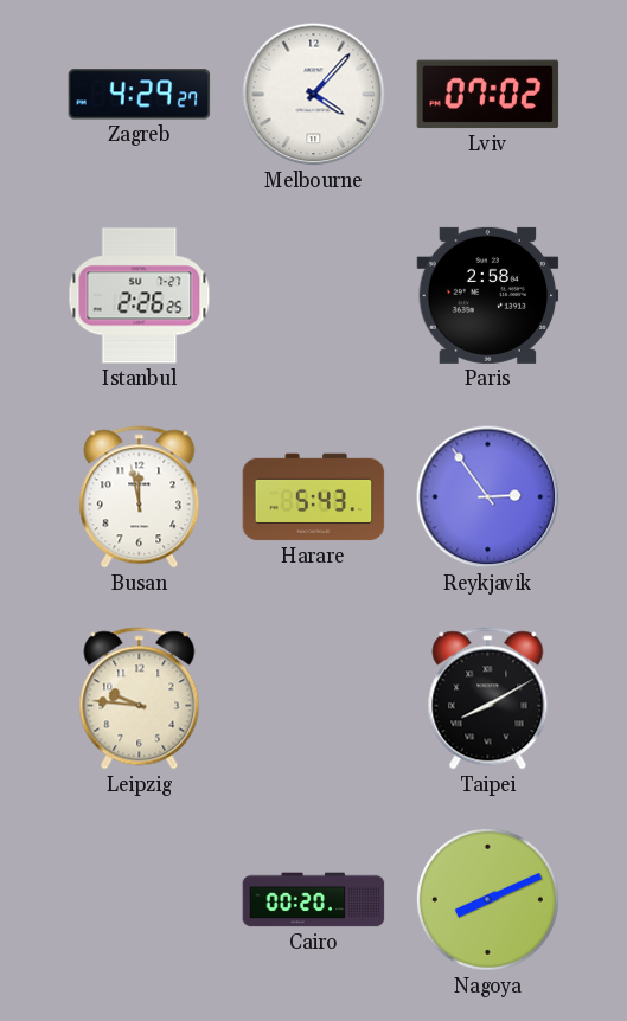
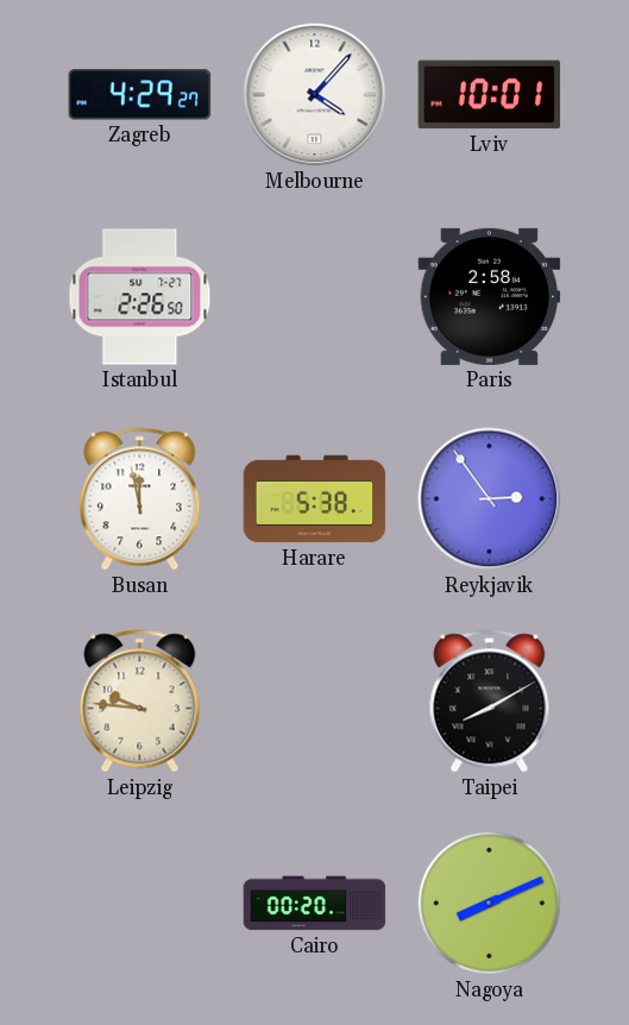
Lviv: 07:02 -> 10:01
Istanbul: 2:26:25 -> 2:26:50
Harare: 5:43 -> 5:38
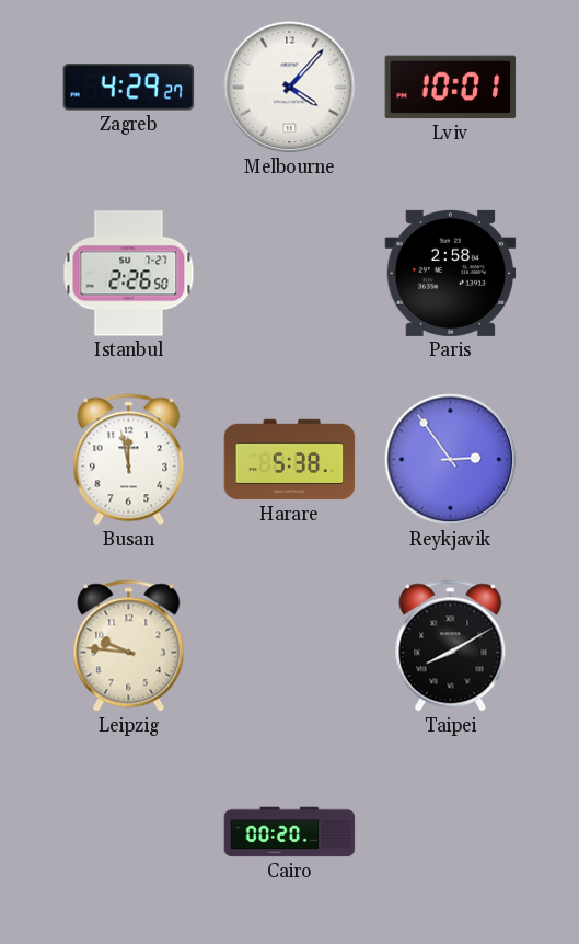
Nagoya: 8:11 -> none
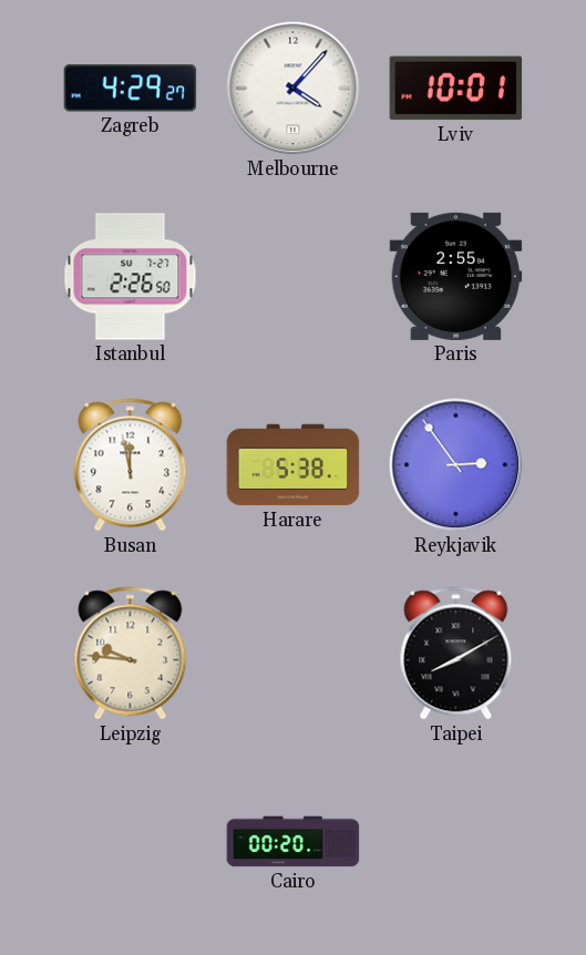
Paris: 2:58 -> 2:55
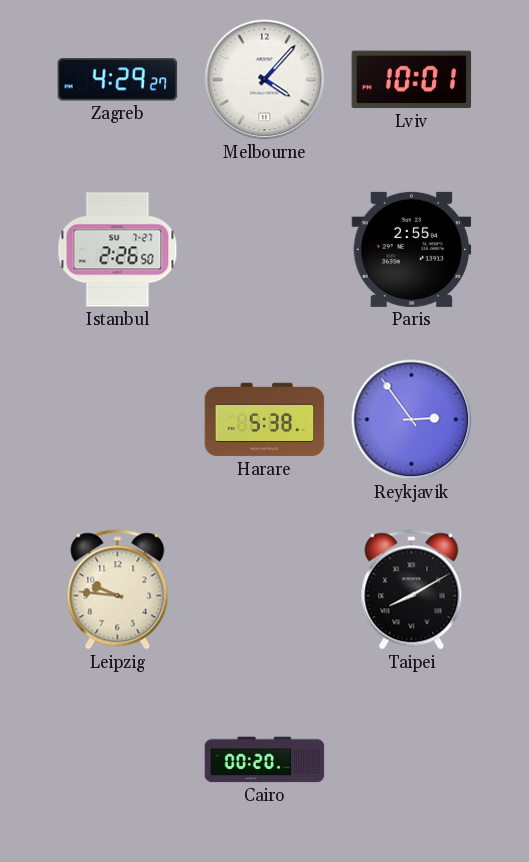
Busan: 11:58 -> none
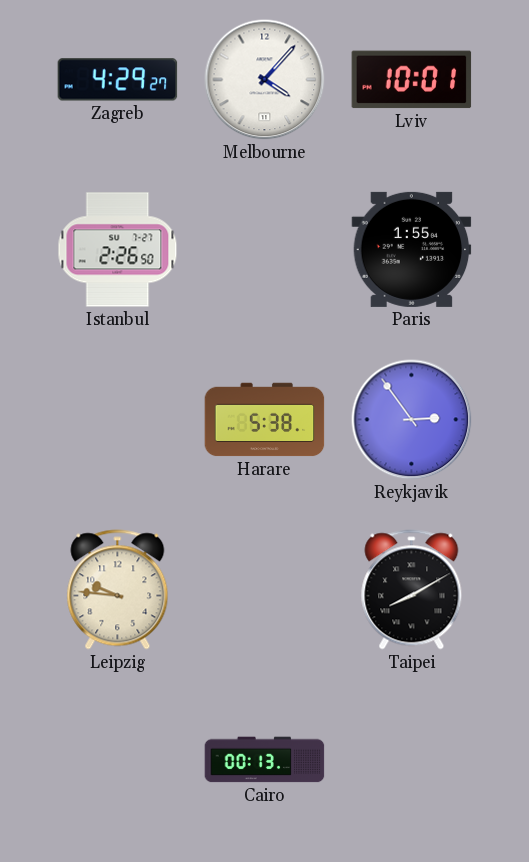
Paris: 2:55 -> 1:55
Cairo: 00:20 -> 00:13
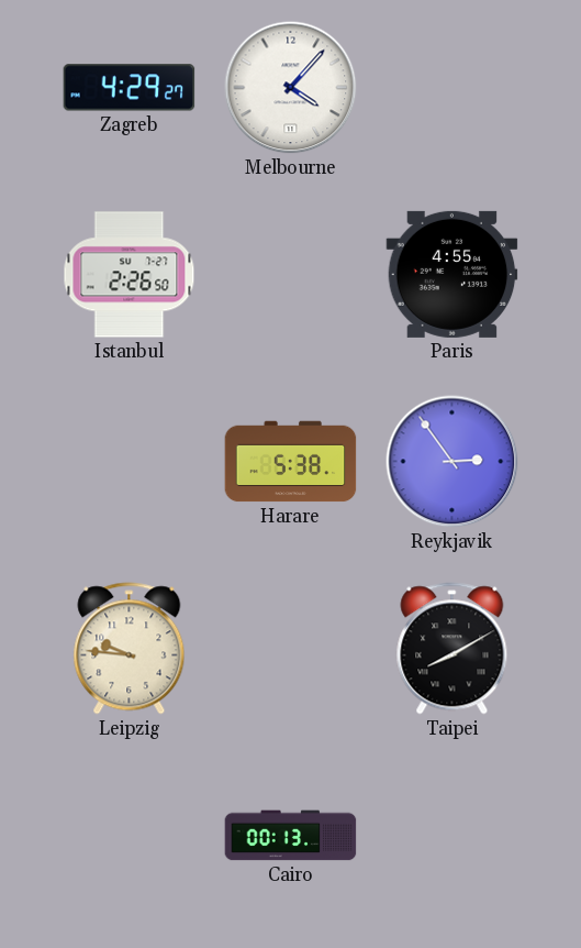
Lviv: 10:01 -> none
Paris: 1:55 -> 4:55
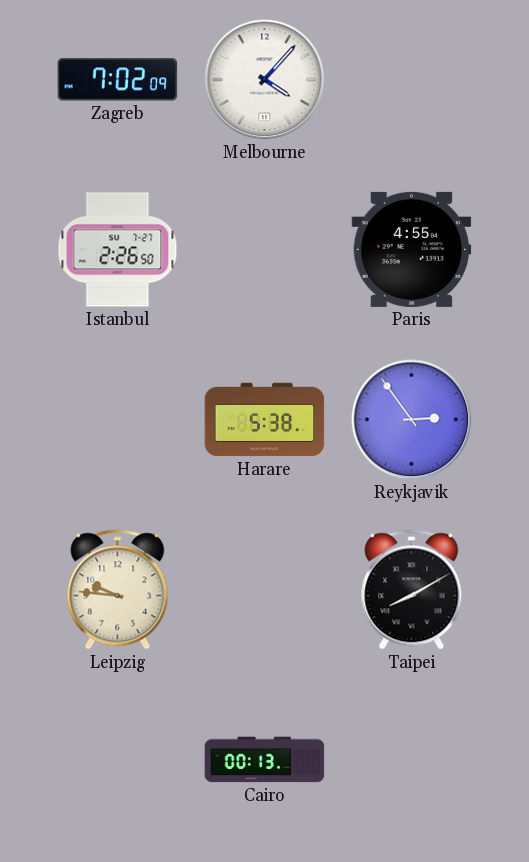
Zagreb: 4:29 -> 7:02
